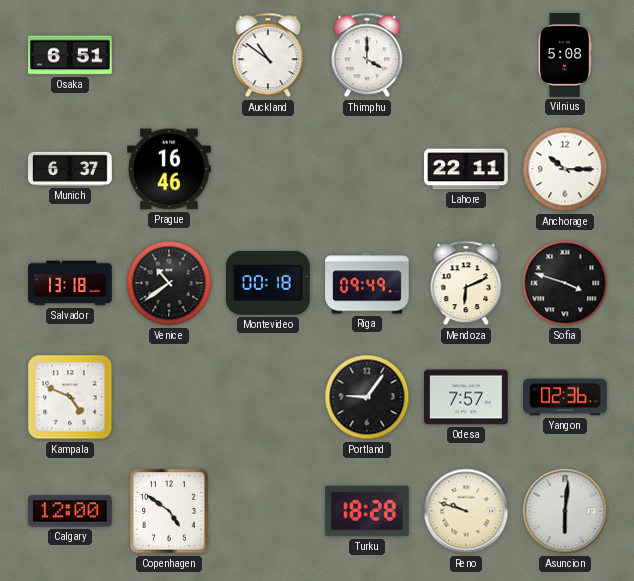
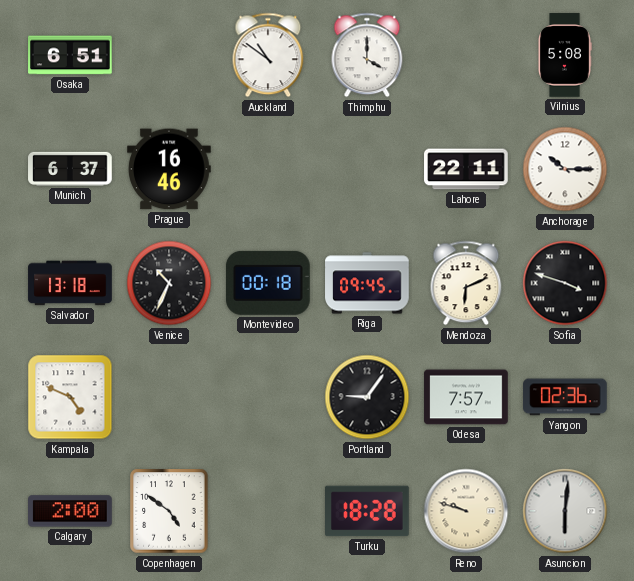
Venice: 10:39 -> 10:34
Riga: 09:49 -> 09:45
Calgary: 12:00 -> 2:00
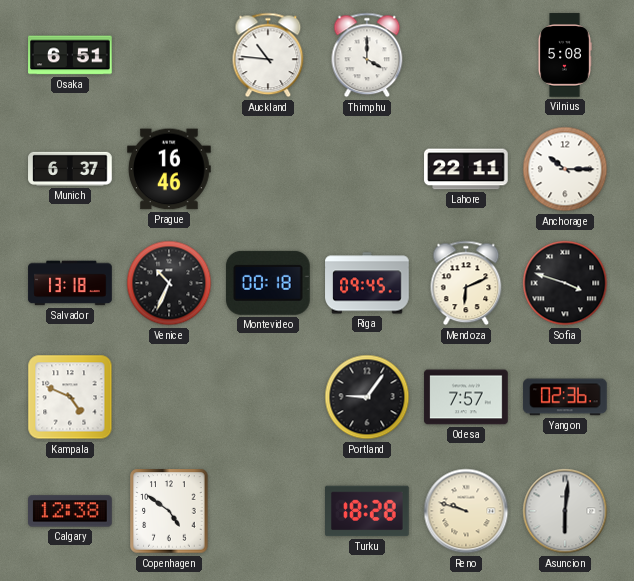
Auckland: 10:51 -> 10:46
Calgary: 2:00 -> 12:38
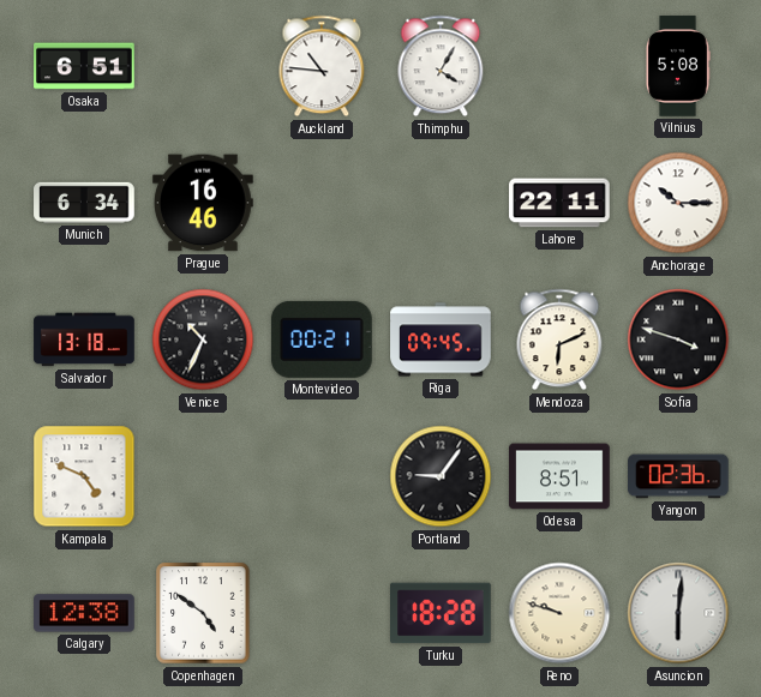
Thimphu: 4:00 -> 4:05
Munich: 6:37 -> 6:34
Montevideo: 00:18 -> 00:21
Odesa: 7:57 -> 8:51
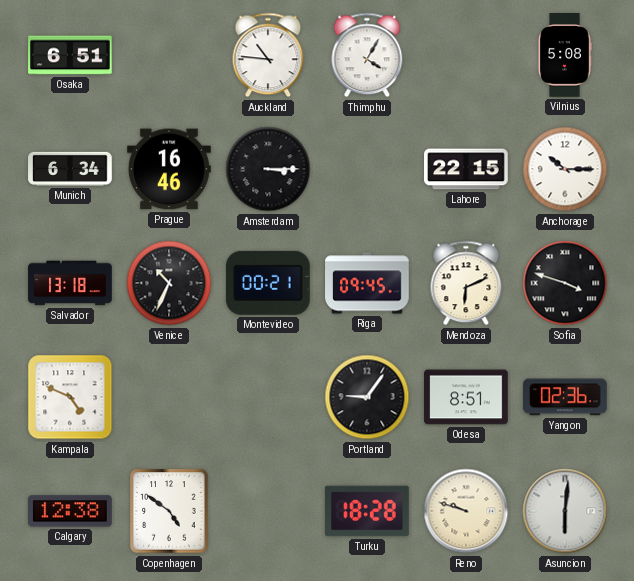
Amsterdam: none -> 3:15
Lahore: 22:11 -> 22:15
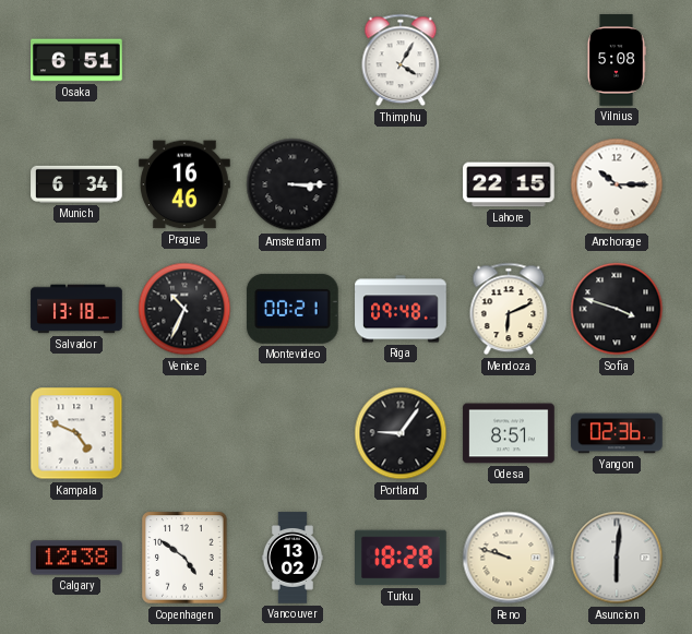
Auckland: 10:46 -> none
Riga: 09:45 -> 09:48
Vancouver: none -> 13:02
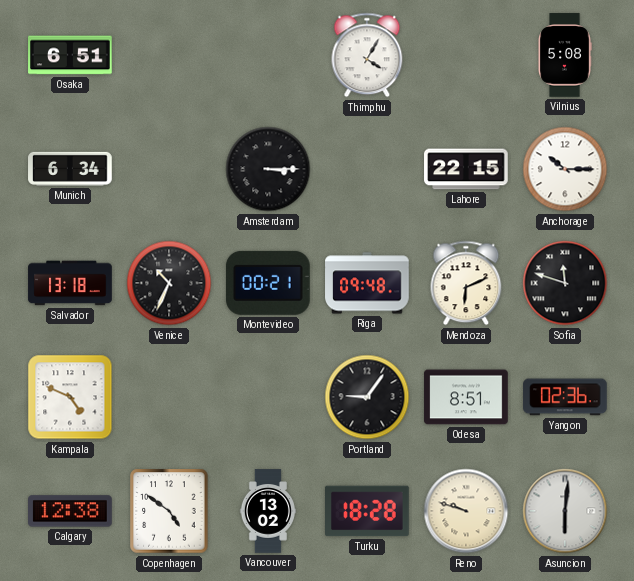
Prague: 16:46 -> none
Sofia: 3:48 -> 11:48
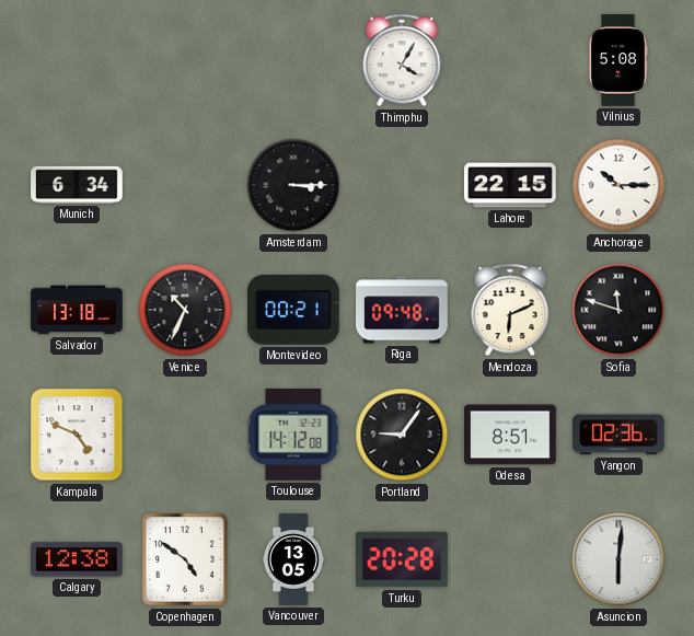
Osaka: 6:51 -> none
Toulouse: none -> 14:12
Vancouver: 13:02 -> 13:05
Turku: 18:28 -> 20:28
Reno: 9:48 -> none
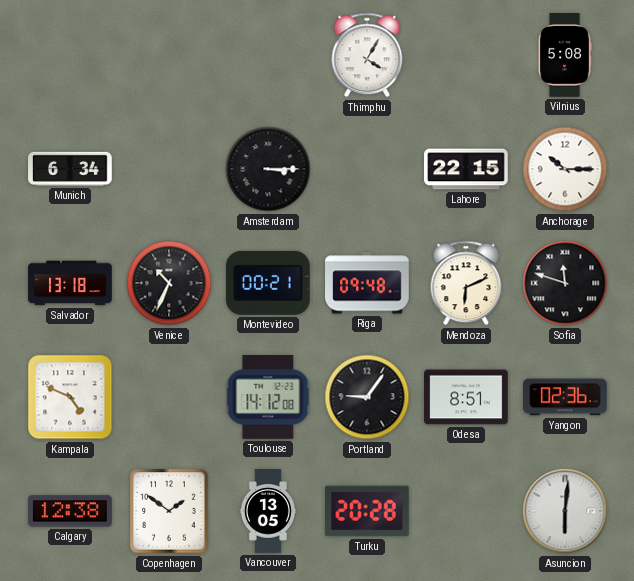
Copenhagen: 4:51 -> 1:51
